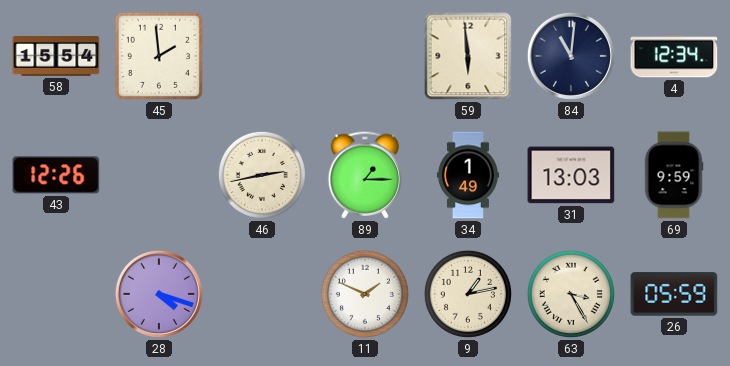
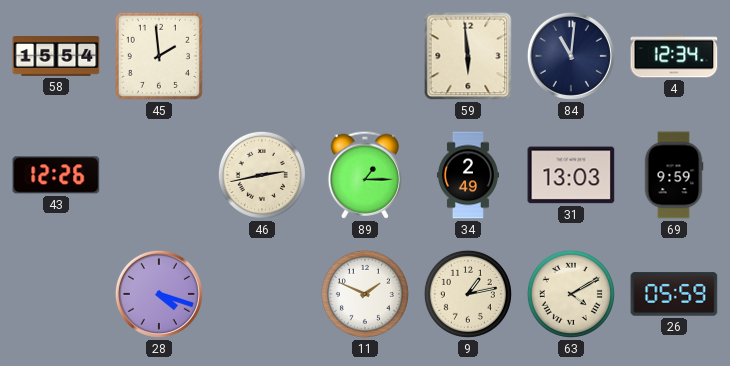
34: 1:49 -> 2:49
63: 3:25 -> 4:10
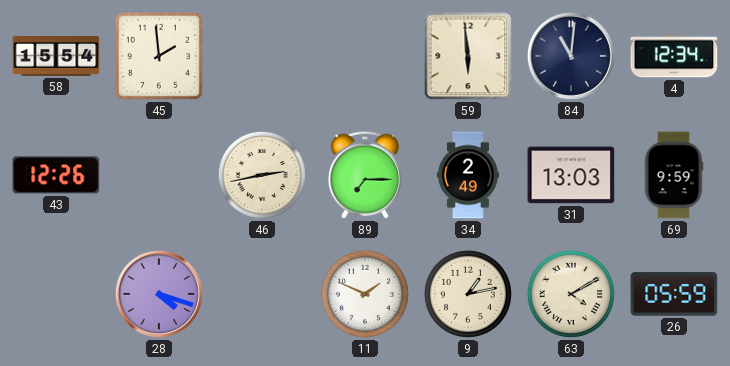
89: 1:15 -> 7:15
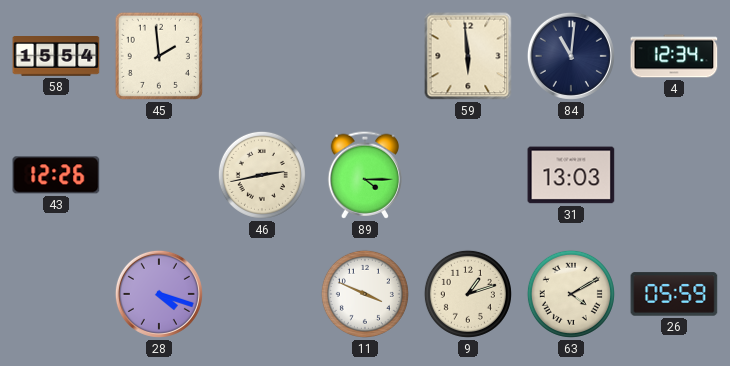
89: 7:15 -> 4:15
34: 2:49 -> none
69: 9:59 -> none
11: 1:49 -> 3:49
9: 1:13 -> 1:12
